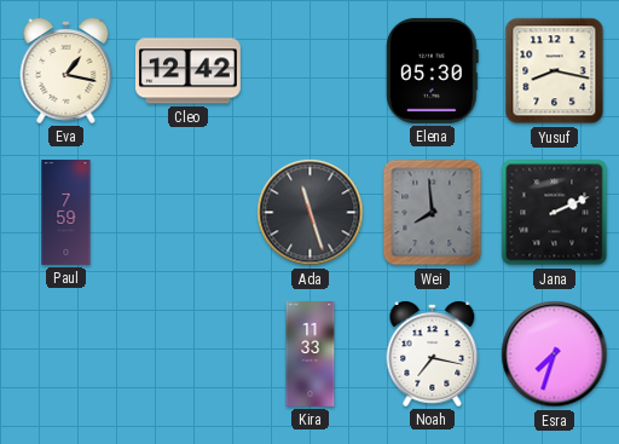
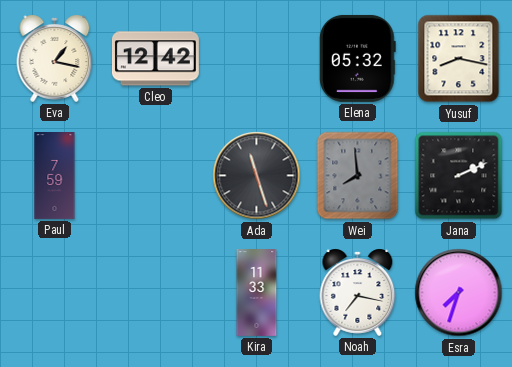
Elena: 05:30 -> 05:32
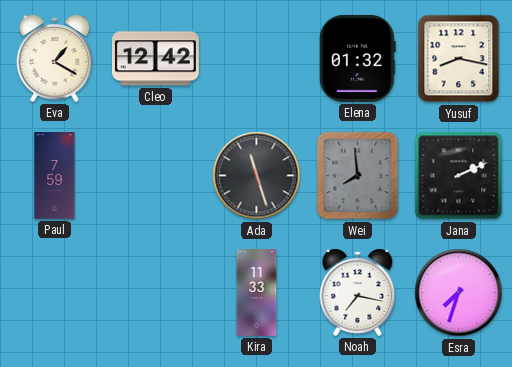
Eva: 1:17 -> 1:20
Elena: 05:32 -> 01:32
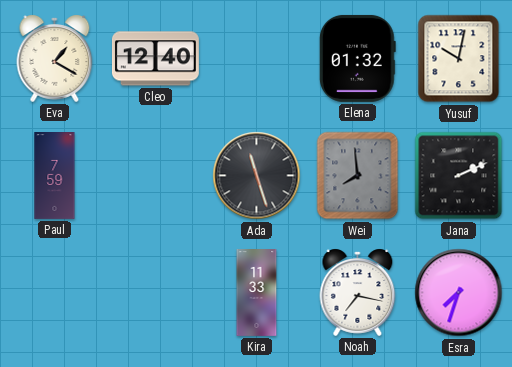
Cleo: 12:42 -> 12:40
Yusuf: 8:17 -> 10:02
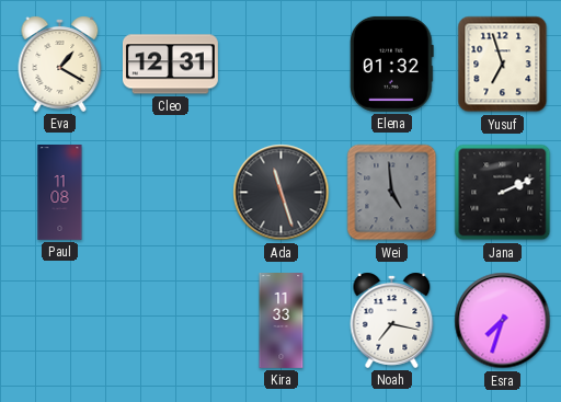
Cleo: 12:40 -> 12:31
Yusuf: 10:02 -> 6:57
Paul: 7:59 -> 11:08
Wei: 7:59 -> 4:59
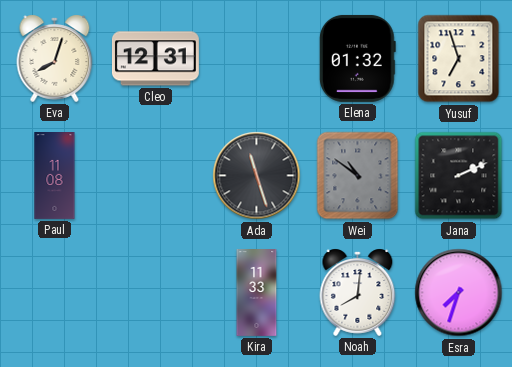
Eva: 1:20 -> 8:03
Wei: 4:59 -> 10:51
Noah: 7:17 -> 8:01
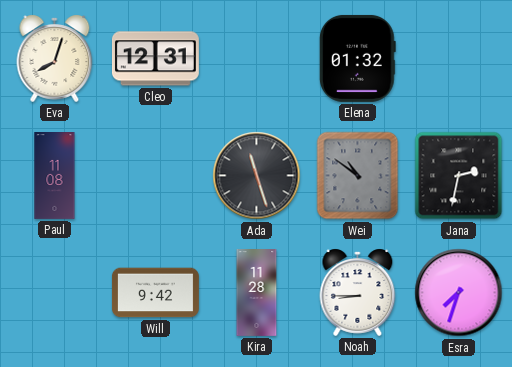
Yusuf: 6:57 -> none
Jana: 2:11 -> 2:32
Will: none -> 9:42
Kira: 11:33 -> 11:28
Noah: 8:01 -> 8:45
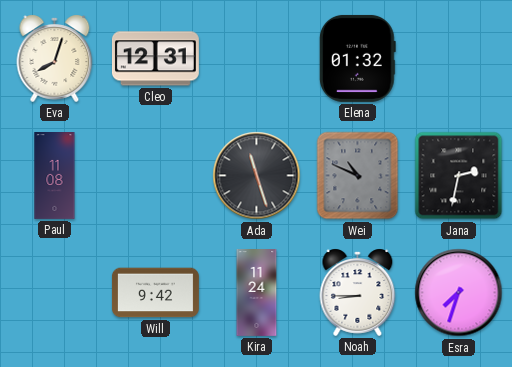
Wei: 10:51 -> 10:49
Kira: 11:28 -> 11:24
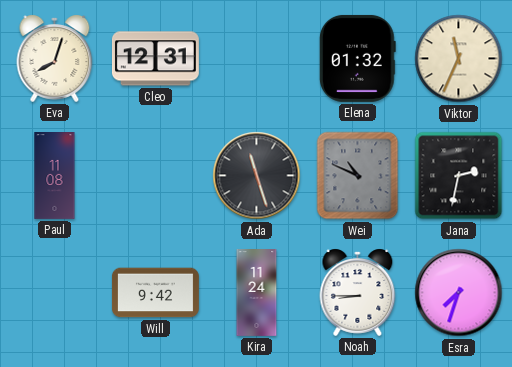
Viktor: none -> 11:34
